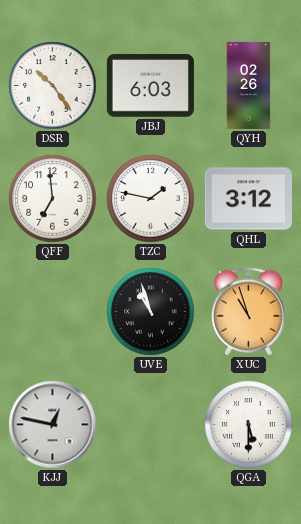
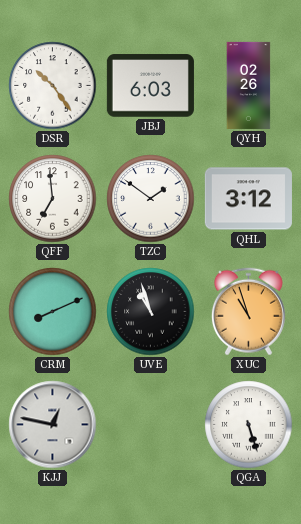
TZC: 1:47 -> 1:51
CRM: none -> 8:11
QGA: 5:30 -> 5:27
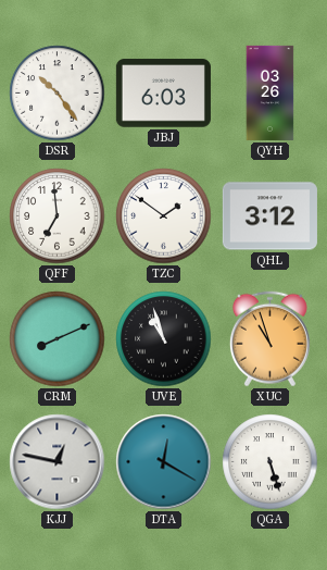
QYH: 02:26 -> 03:26
DTA: none -> 12:20
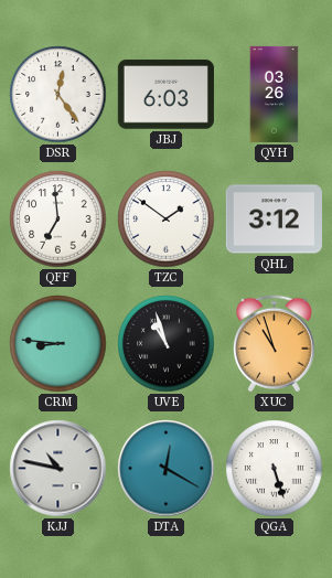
DSR: 10:24 -> 12:24
CRM: 8:11 -> 8:46
KJJ: 12:47 -> 10:47
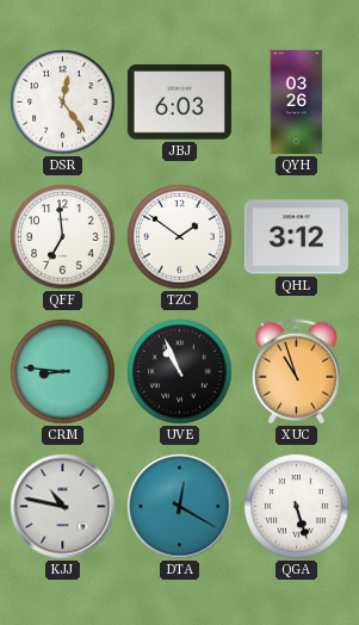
UVE: 10:57 -> 10:56
